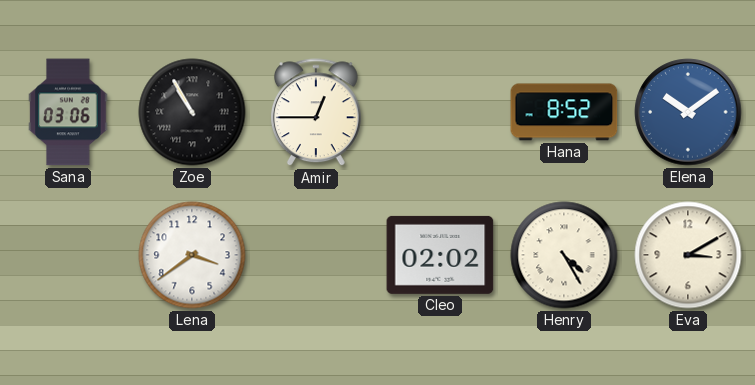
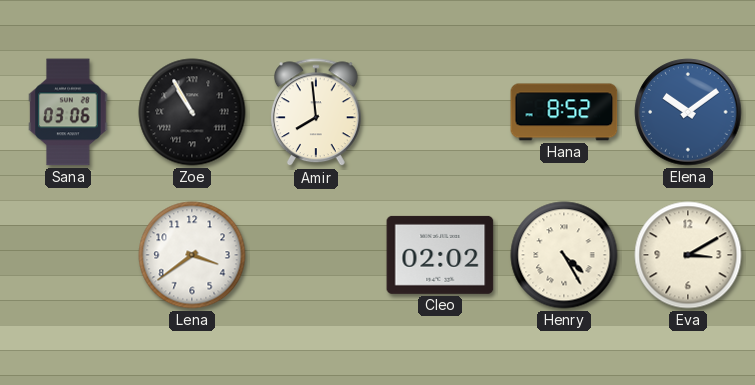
Amir: 12:45 -> 7:59
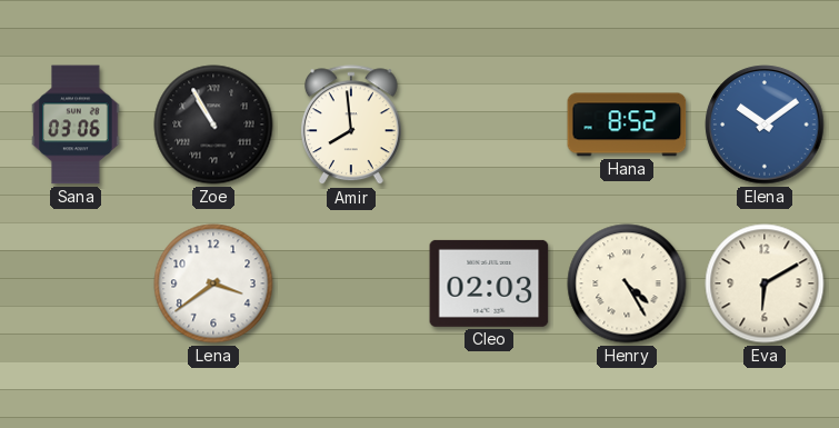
Cleo: 02:02 -> 02:03
Eva: 3:10 -> 6:10
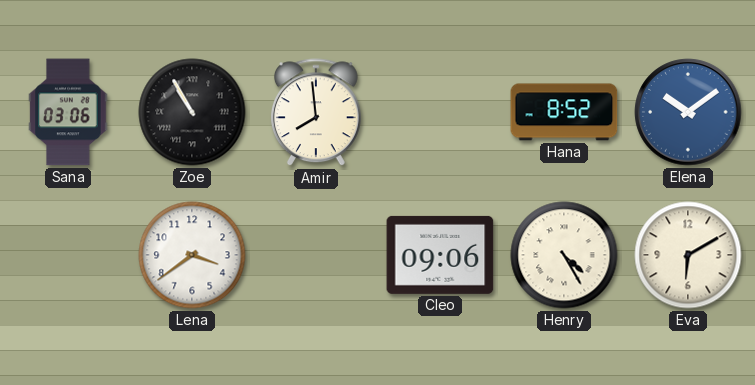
Cleo: 02:03 -> 09:06
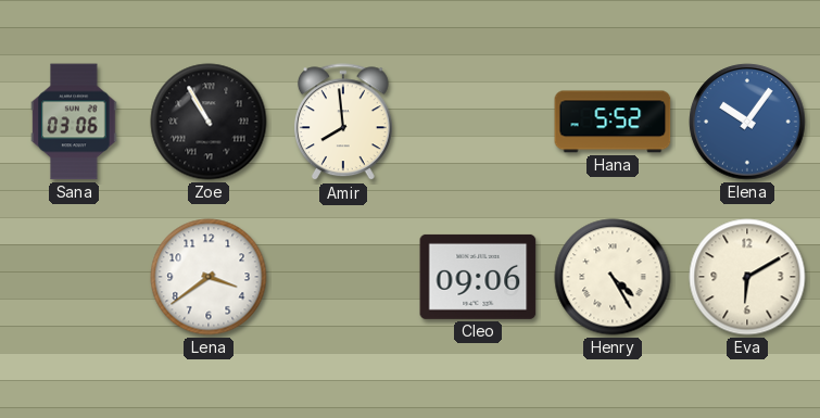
Hana: 8:52 -> 5:52
Elena: 10:09 -> 10:06
